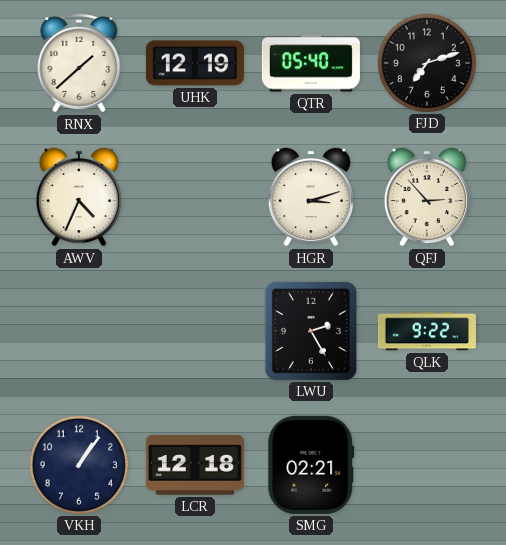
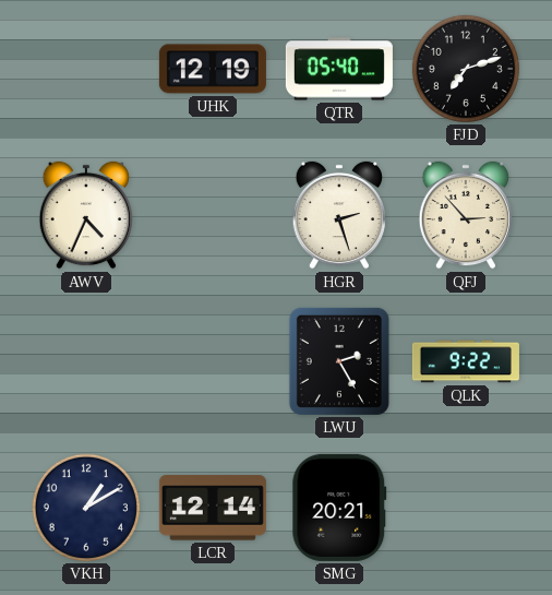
RNX: 1:38 -> none
HGR: 3:12 -> 2:27
VKH: 1:06 -> 1:10
LCR: 12:18 -> 12:14
SMG: 02:21 -> 20:21
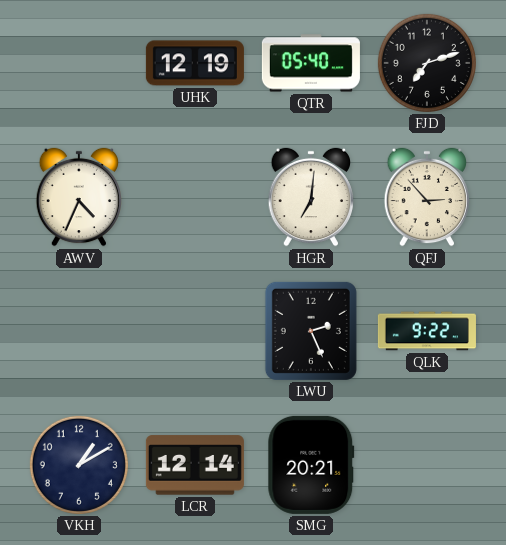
HGR: 2:27 -> 7:01
LWU: 2:25 -> 2:26
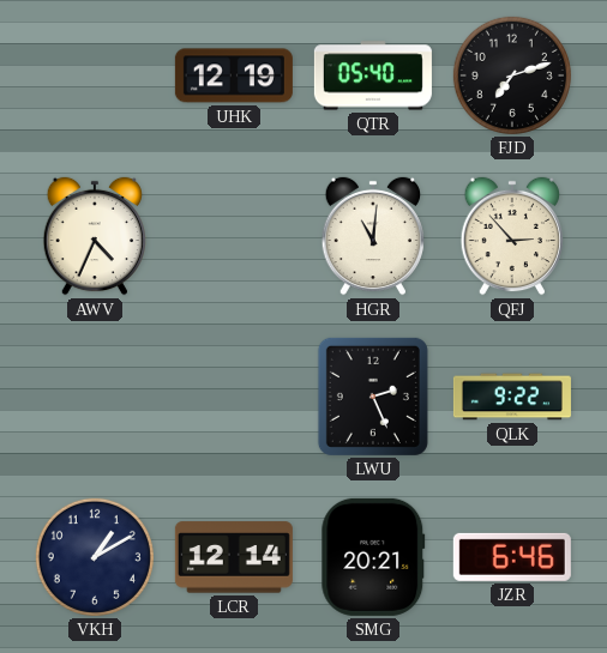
HGR: 7:01 -> 11:01
JZR: none -> 6:46
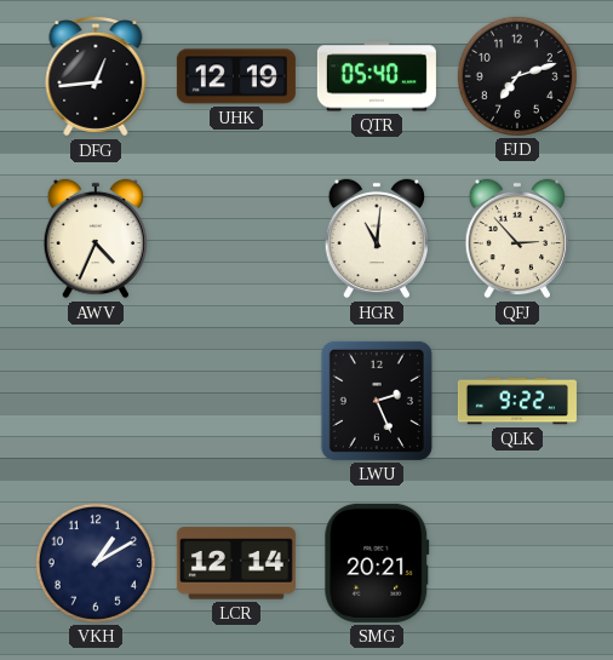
DFG: none -> 12:44
JZR: 6:46 -> none
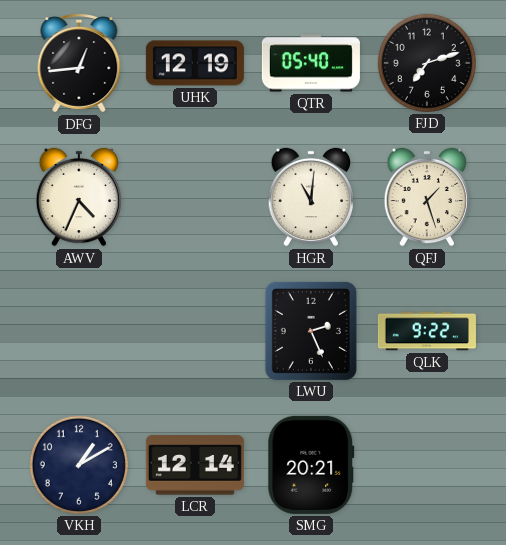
QFJ: 2:53 -> 1:27
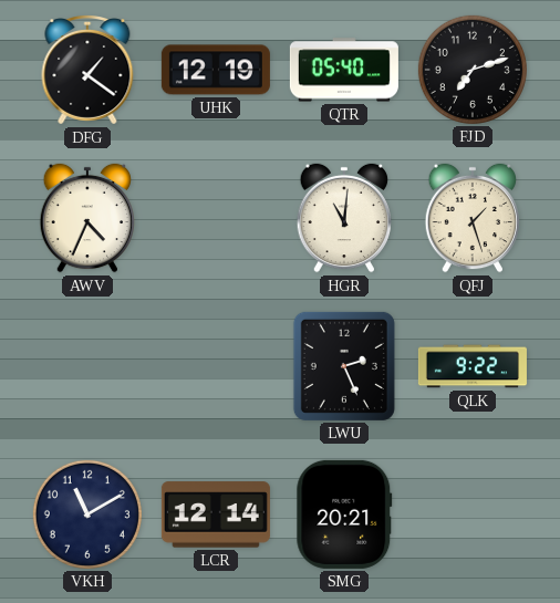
DFG: 12:44 -> 1:21
VKH: 1:10 -> 11:10
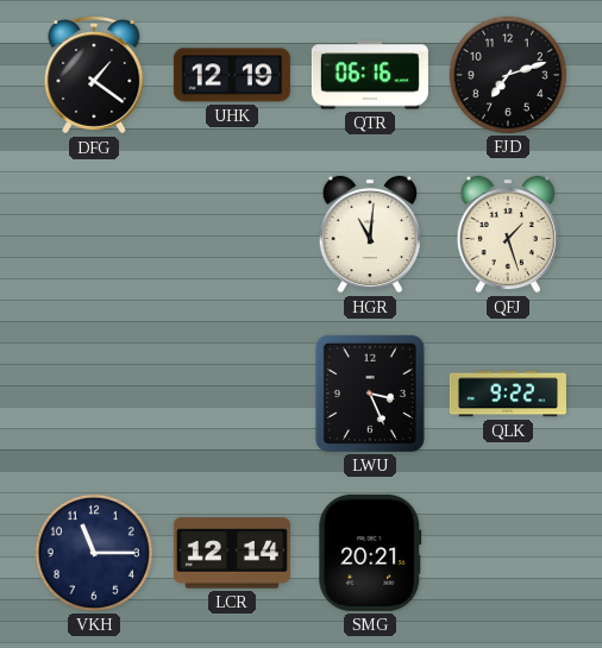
QTR: 05:40 -> 06:16
AWV: 4:34 -> none
LWU: 2:26 -> 3:26
VKH: 11:10 -> 11:15
